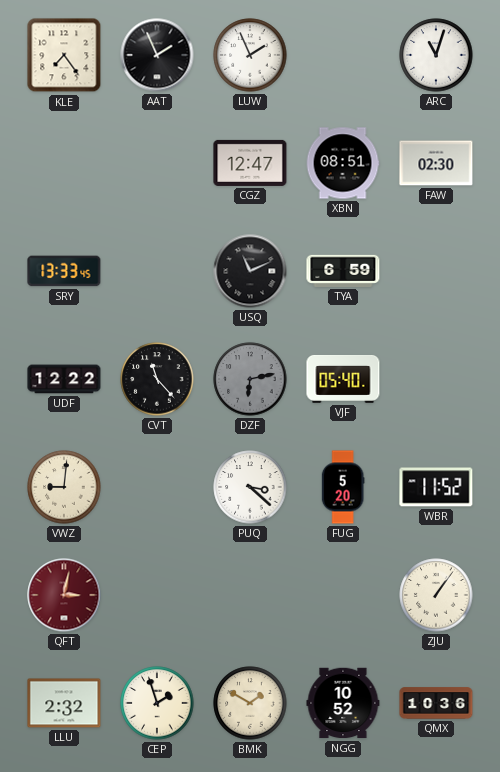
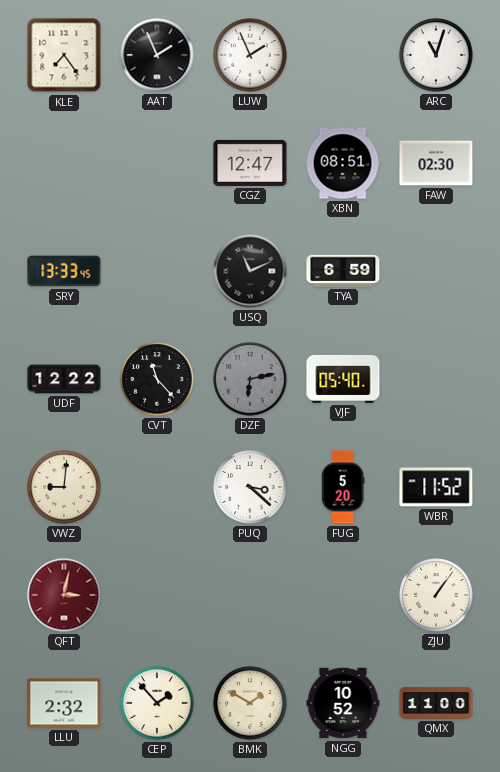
CEP: 1:57 -> 1:53
QMX: 10:36 -> 11:00
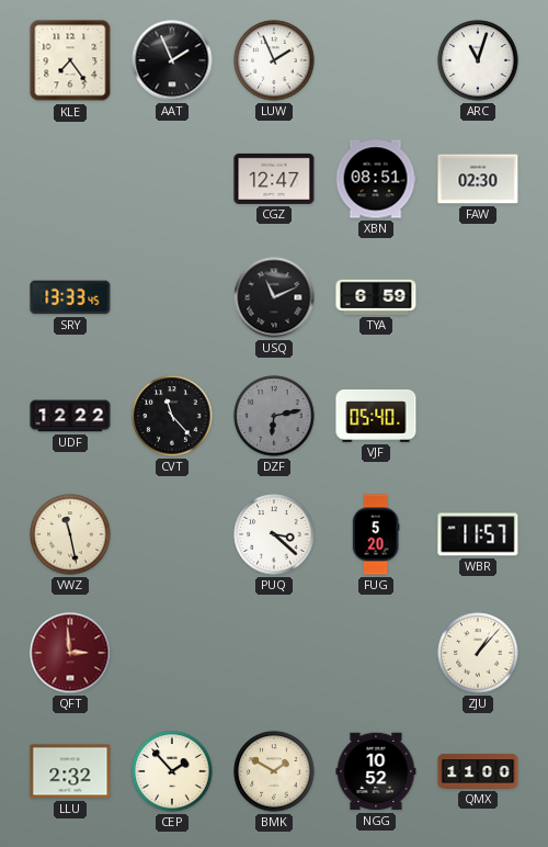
VWZ: 9:01 -> 11:28
WBR: 11:52 -> 11:57
QFT: 3:02 -> 2:59
ZJU: 1:06 -> 1:07
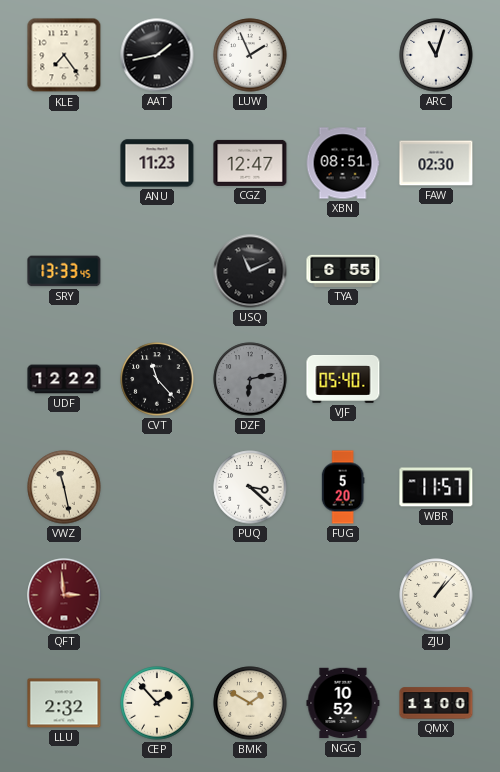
AAT: 1:56 -> 1:43
ANU: none -> 11:23
TYA: 6:59 -> 6:55
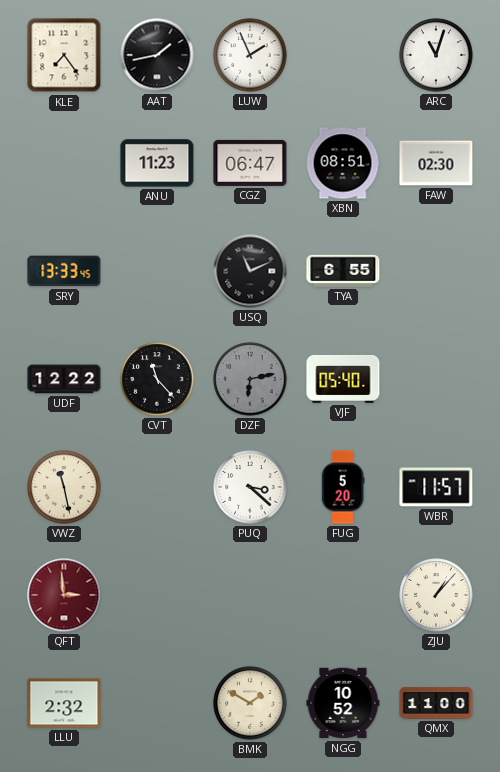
CGZ: 12:47 -> 06:47
CEP: 1:53 -> none
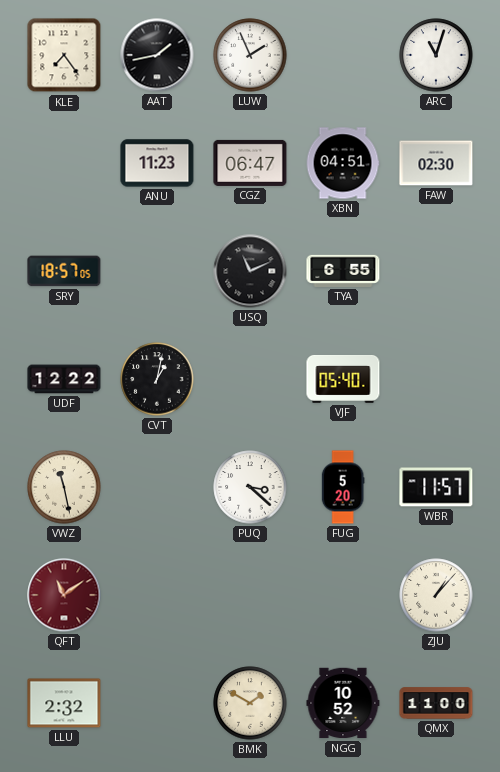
XBN: 08:51 -> 04:51
SRY: 13:33 -> 18:57
CVT: 11:23 -> 1:02
DZF: 6:13 -> none
QFT: 2:59 -> 11:09
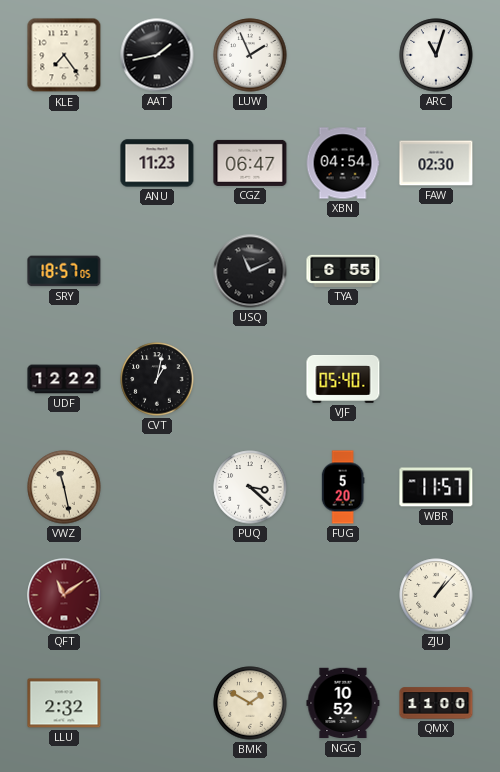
XBN: 04:51 -> 04:54
